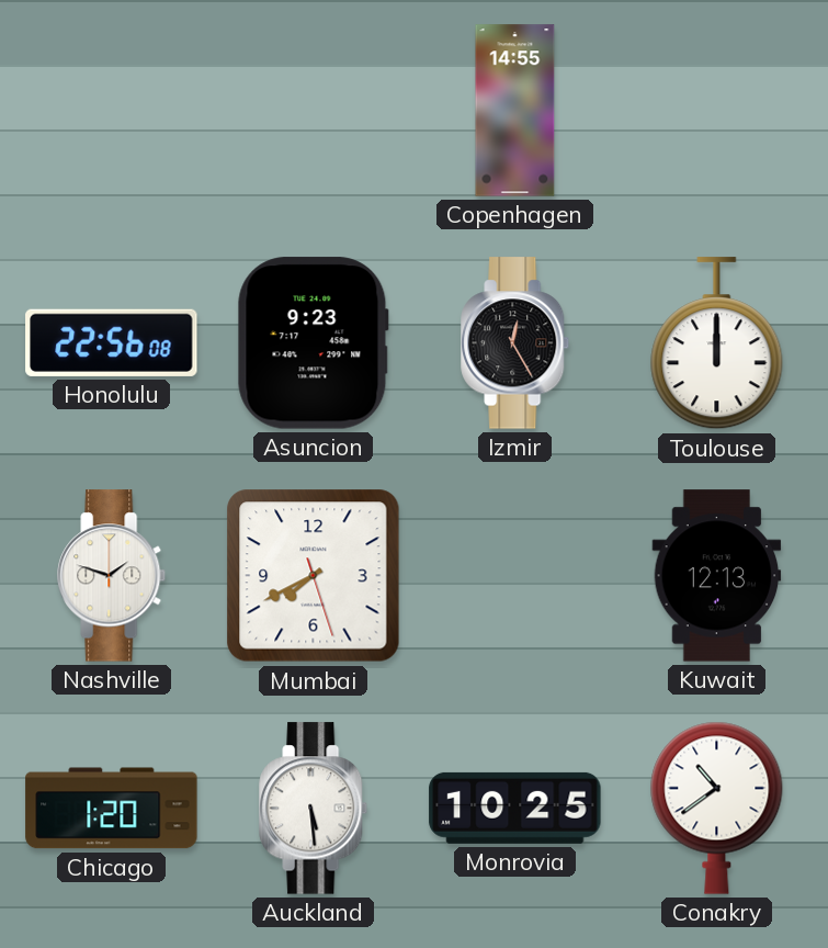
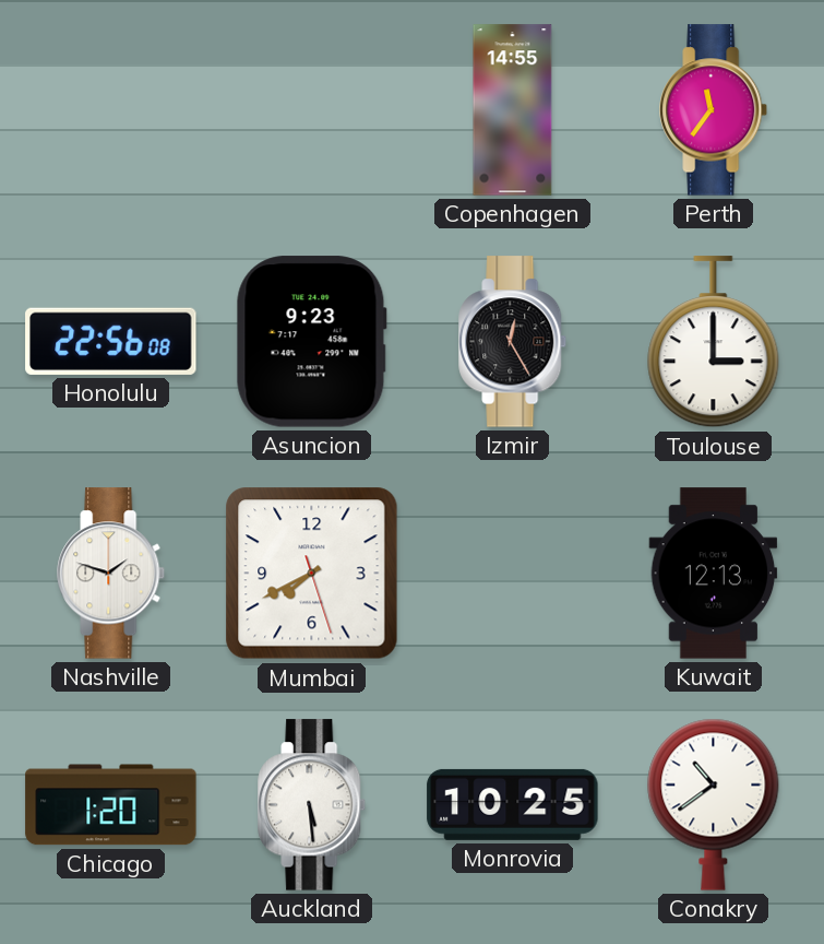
Perth: none -> 11:36
Toulouse: 12:00 -> 3:00
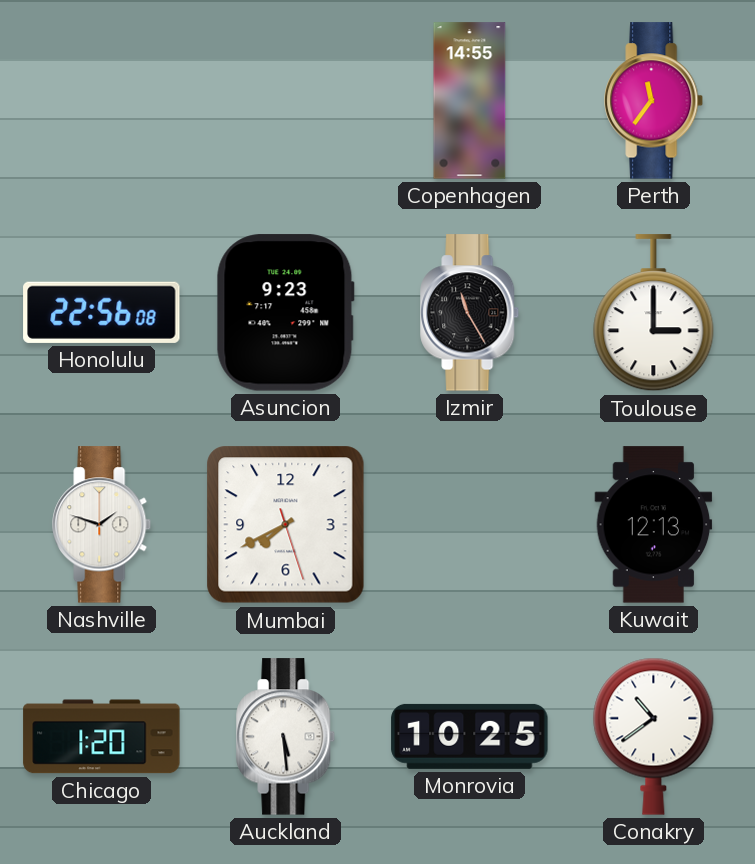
Izmir: 12:25 -> 11:25
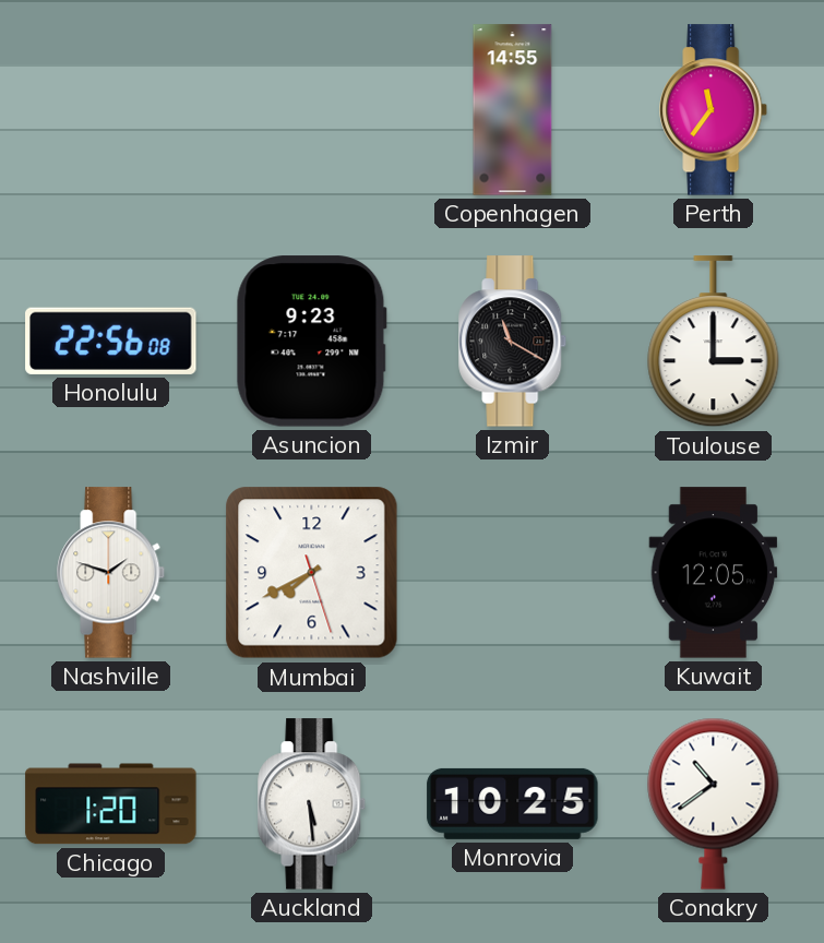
Izmir: 11:25 -> 11:20
Kuwait: 12:13 -> 12:05
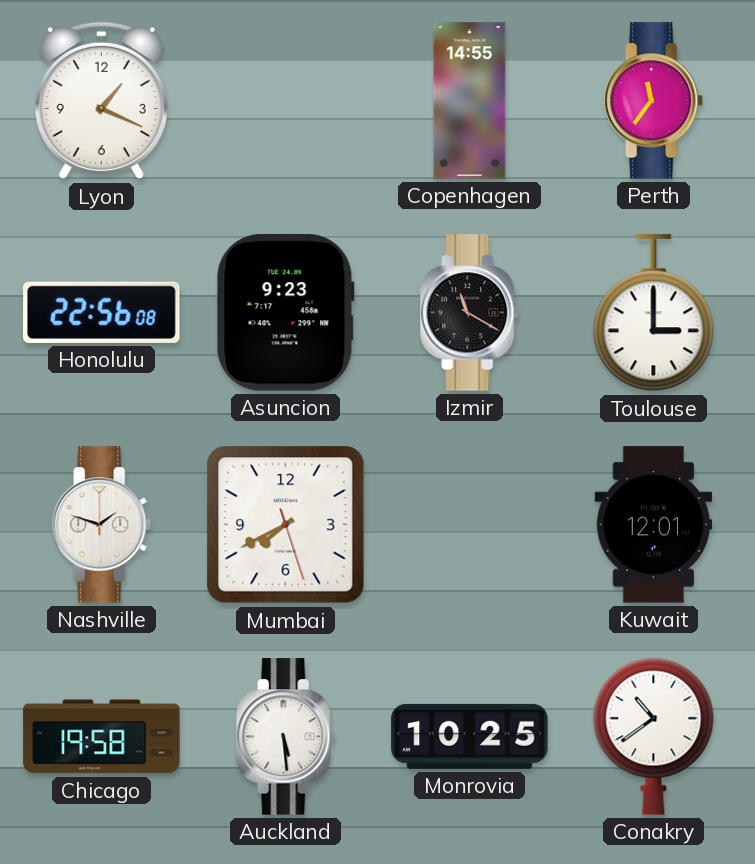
Lyon: none -> 1:19
Kuwait: 12:05 -> 12:01
Chicago: 1:20 -> 19:58
